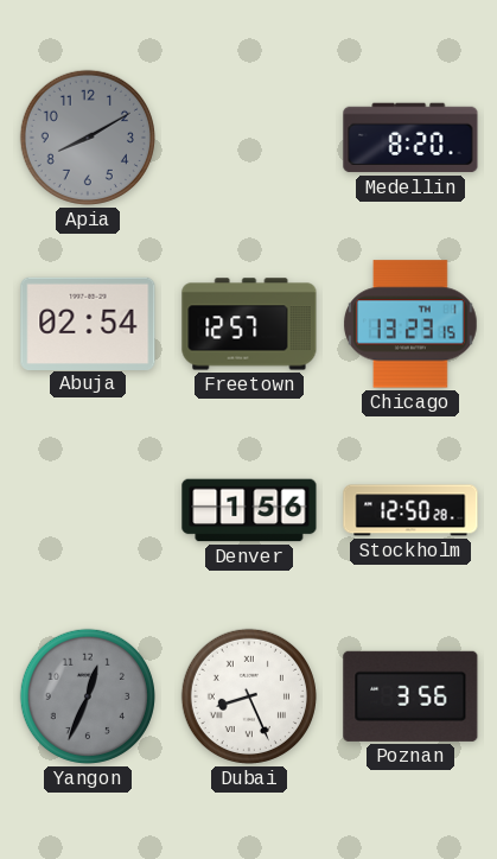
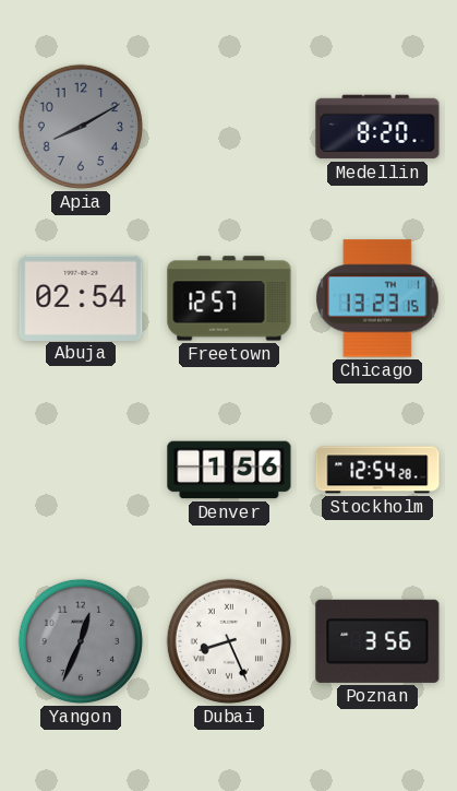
Stockholm: 12:50 -> 12:54
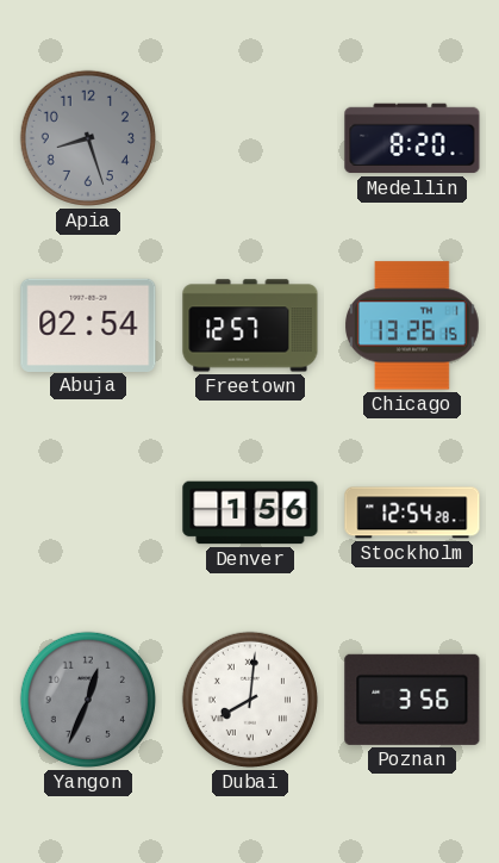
Apia: 8:10 -> 8:27
Chicago: 13:23 -> 13:26
Dubai: 8:26 -> 8:01
